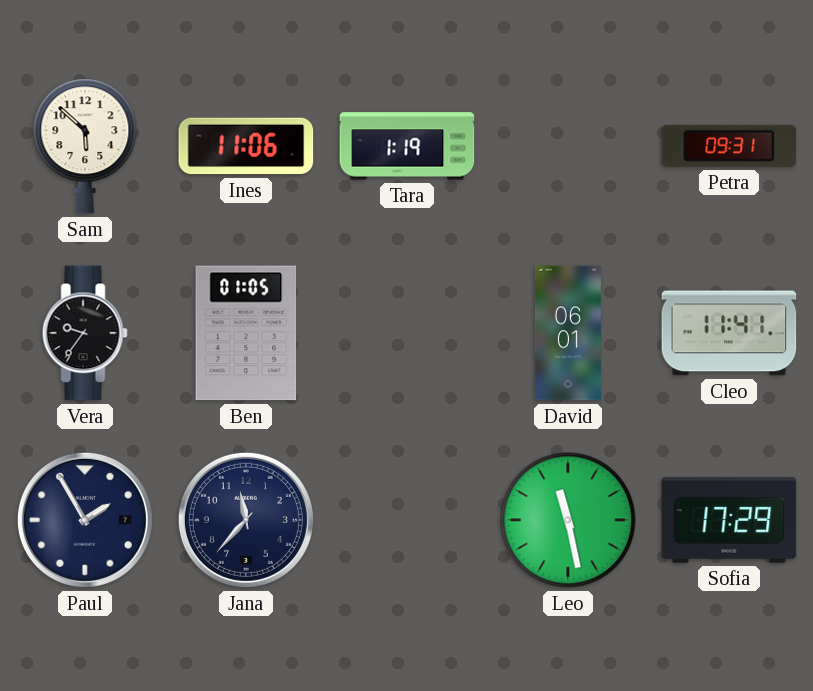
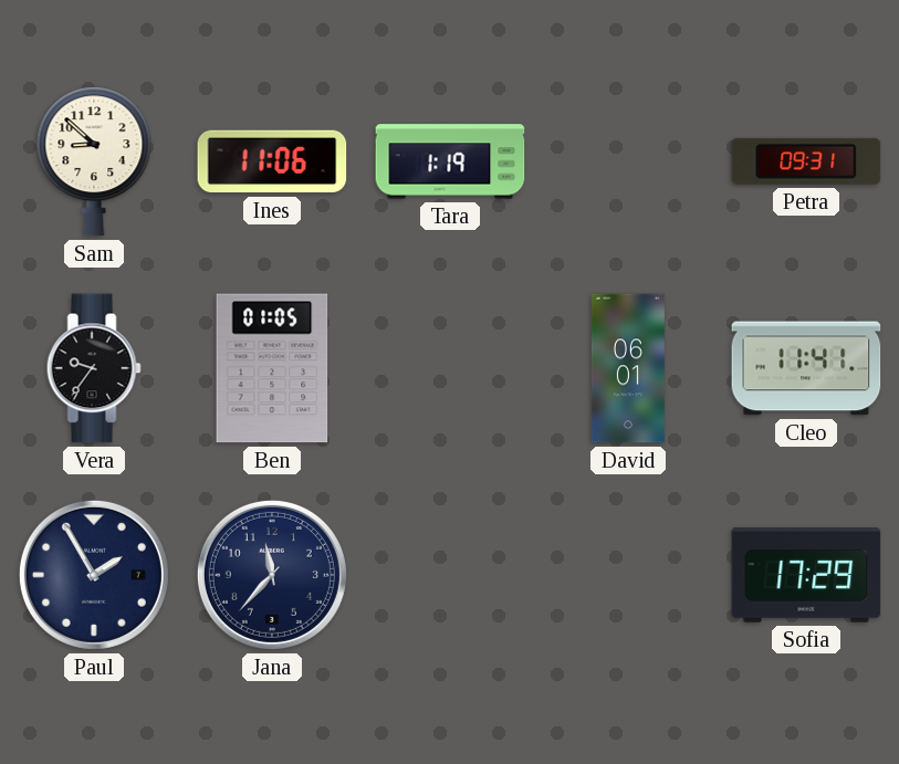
Sam: 5:52 -> 8:52
Leo: 11:28 -> none
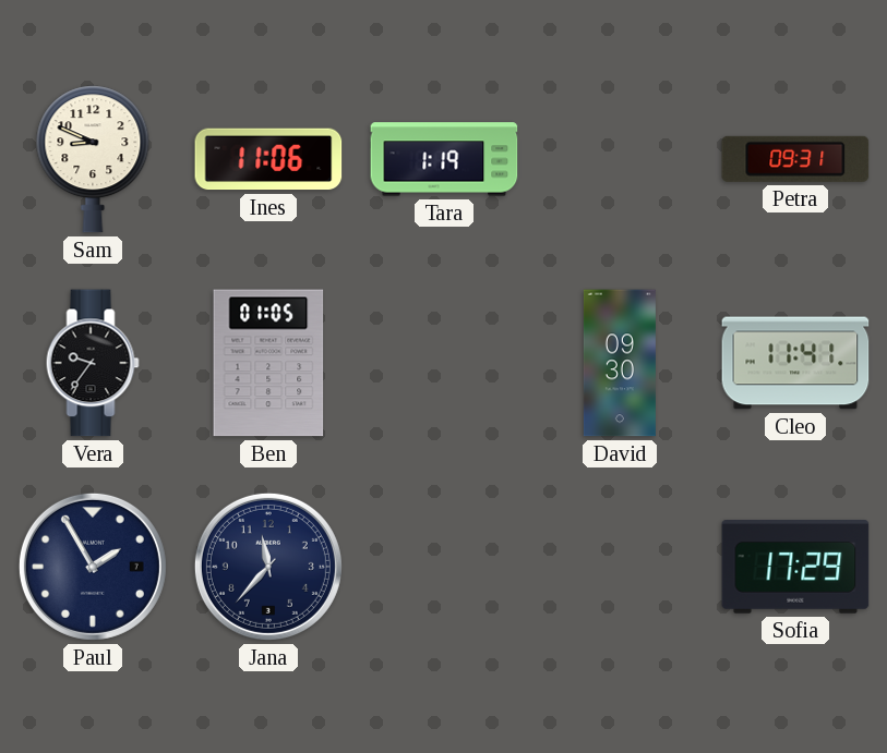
Sam: 8:52 -> 8:49
David: 06:01 -> 09:30
